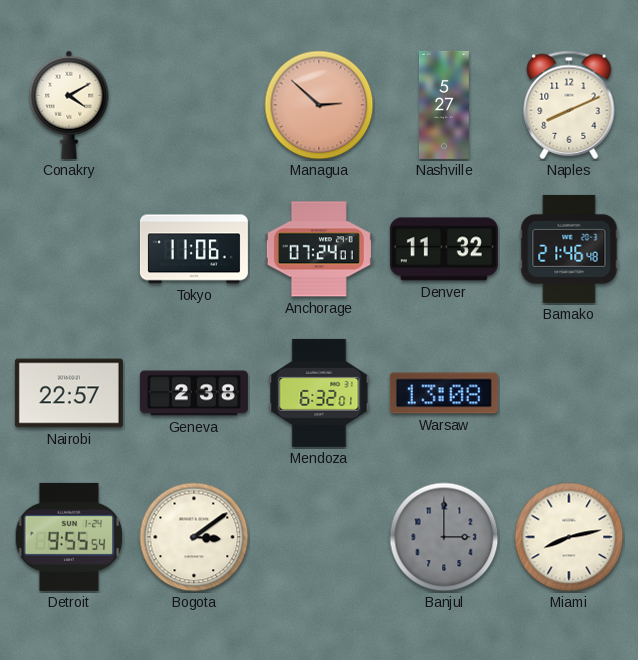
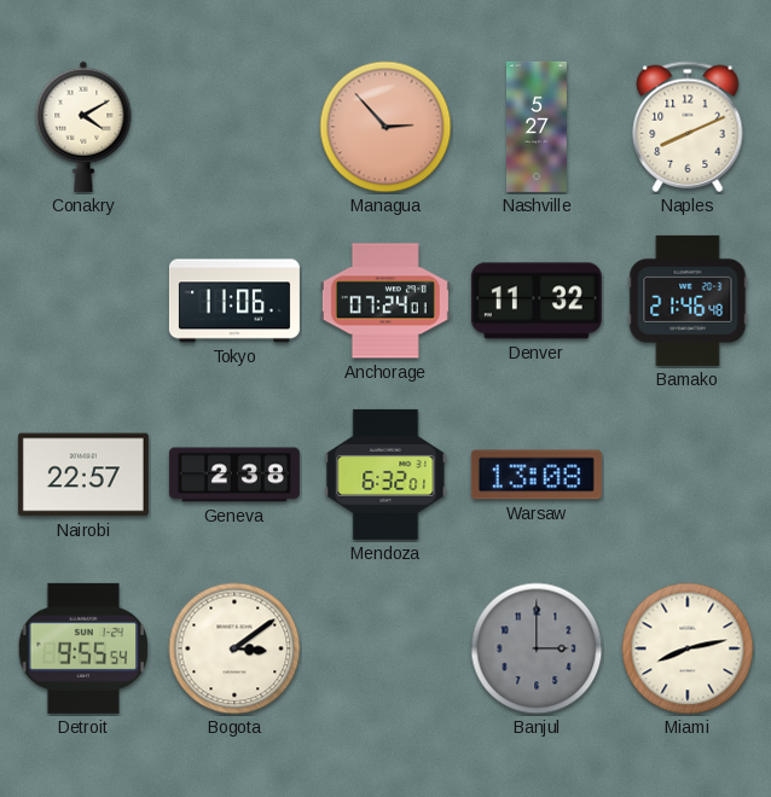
Managua: 2:52 -> 2:53
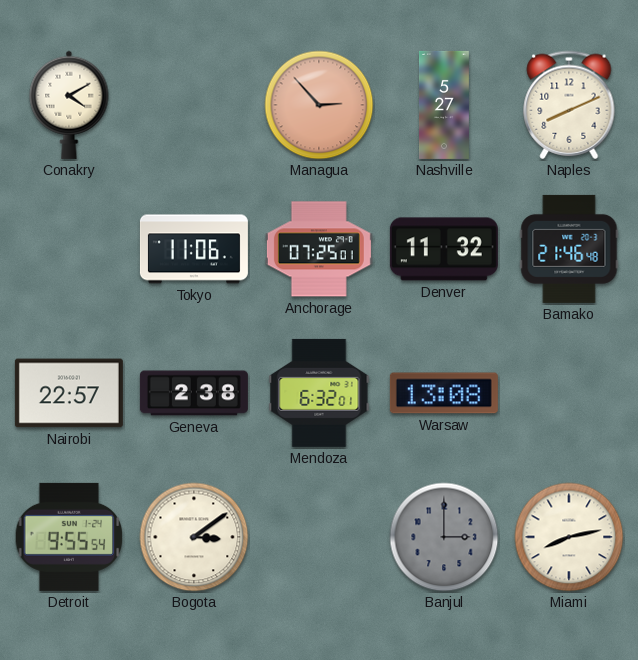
Anchorage: 07:24 -> 07:25
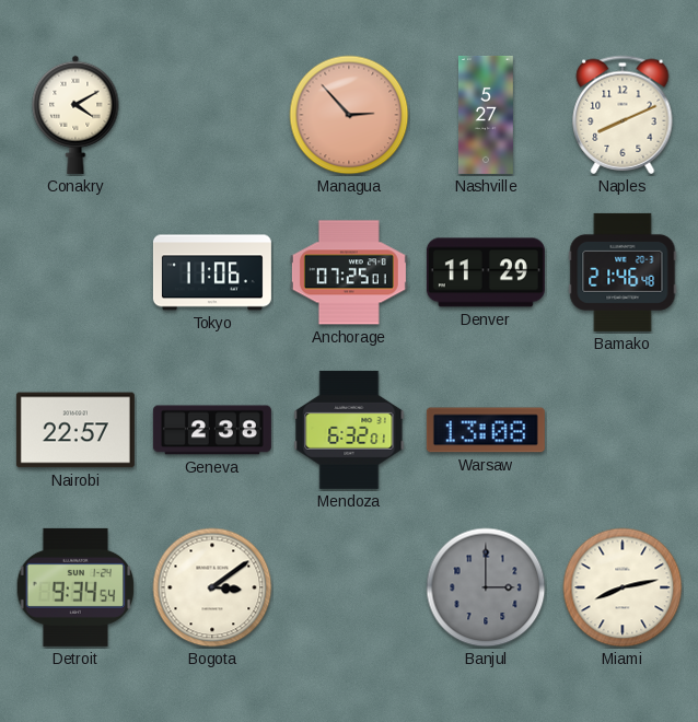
Denver: 11:32 -> 11:29
Detroit: 9:55 -> 9:34
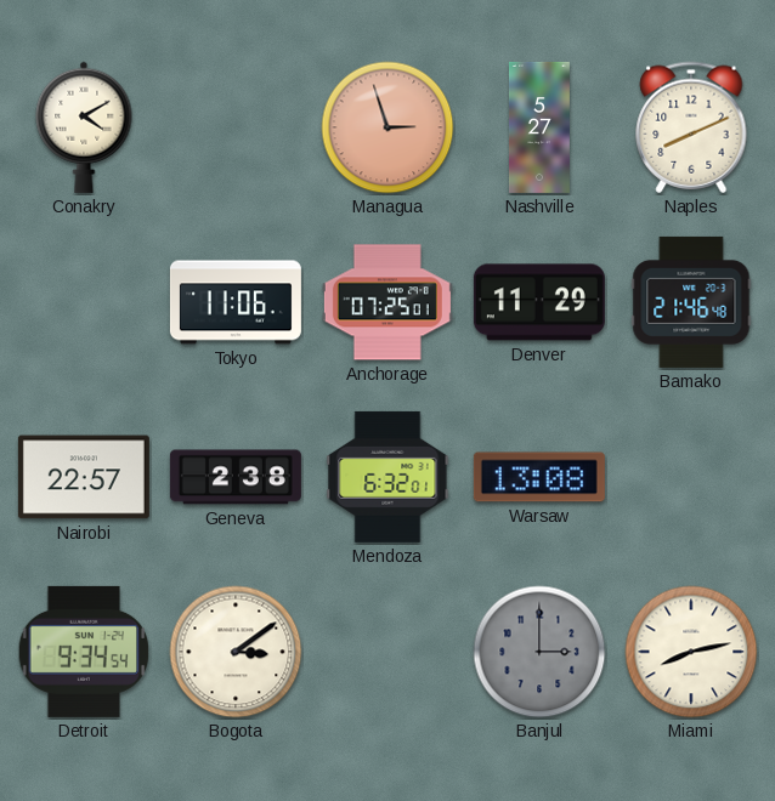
Managua: 2:53 -> 2:57
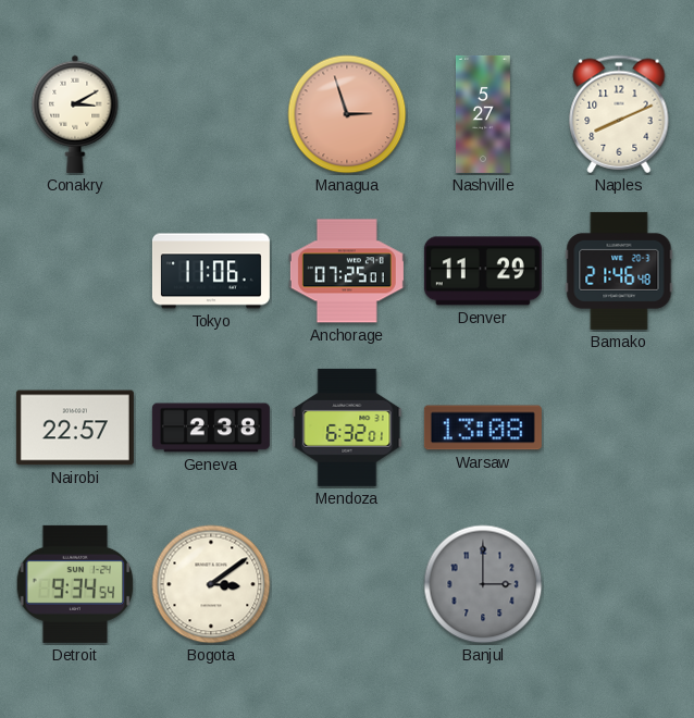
Conakry: 4:10 -> 3:10
Miami: 8:13 -> none
